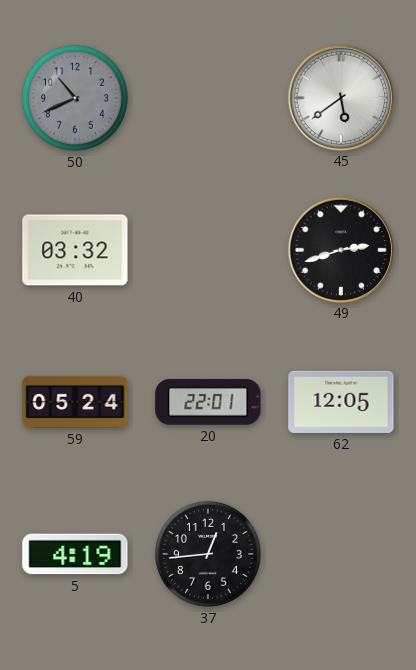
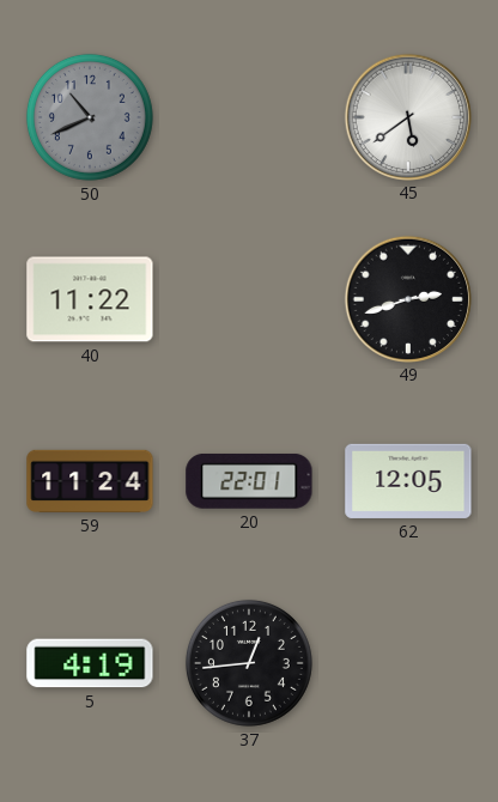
40: 03:32 -> 11:22
59: 05:24 -> 11:24
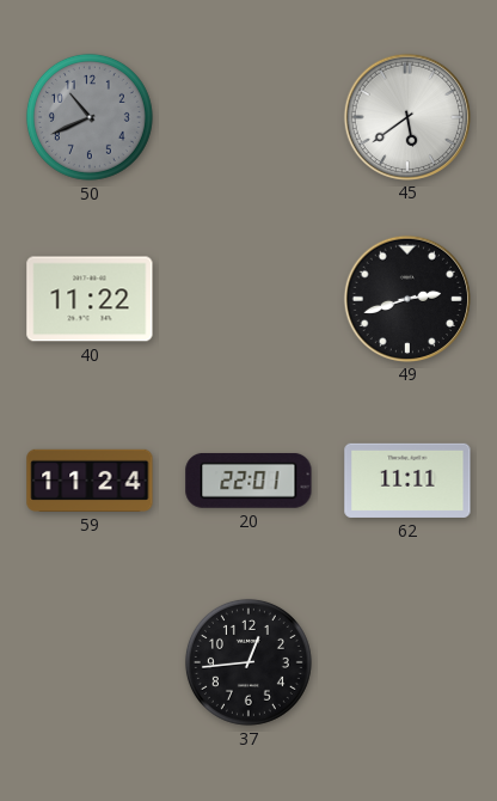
62: 12:05 -> 11:11
5: 4:19 -> none
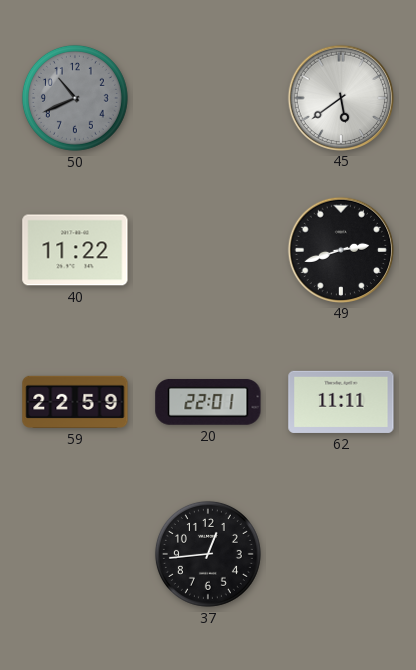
59: 11:24 -> 22:59
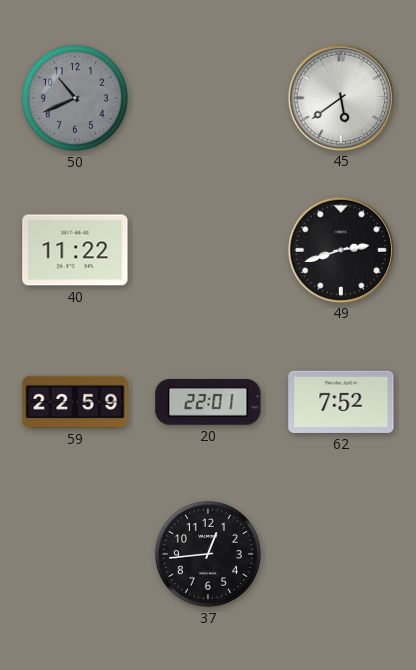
62: 11:11 -> 7:52
